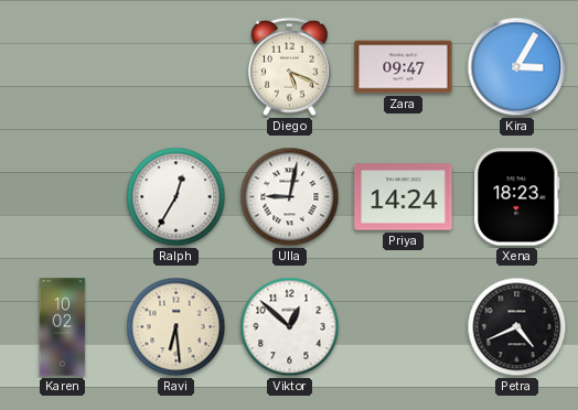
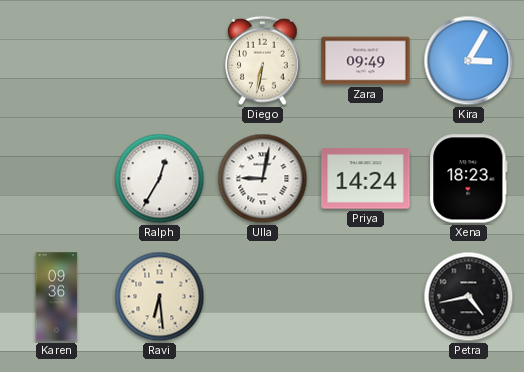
Diego: 5:19 -> 6:32
Zara: 09:47 -> 09:49
Karen: 10:02 -> 09:36
Viktor: 12:52 -> none
Petra: 4:41 -> 4:43
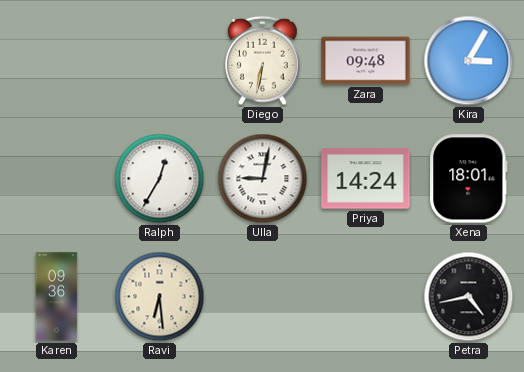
Zara: 09:49 -> 09:48
Xena: 18:23 -> 18:01
